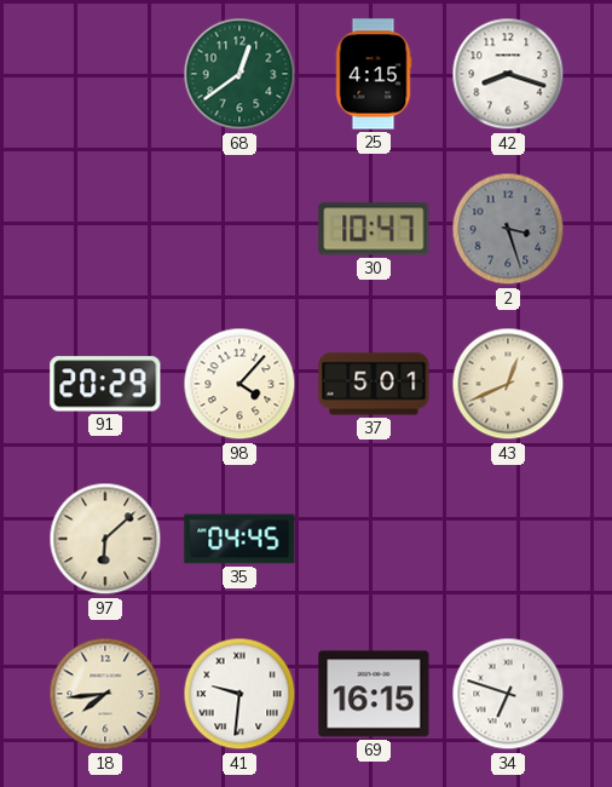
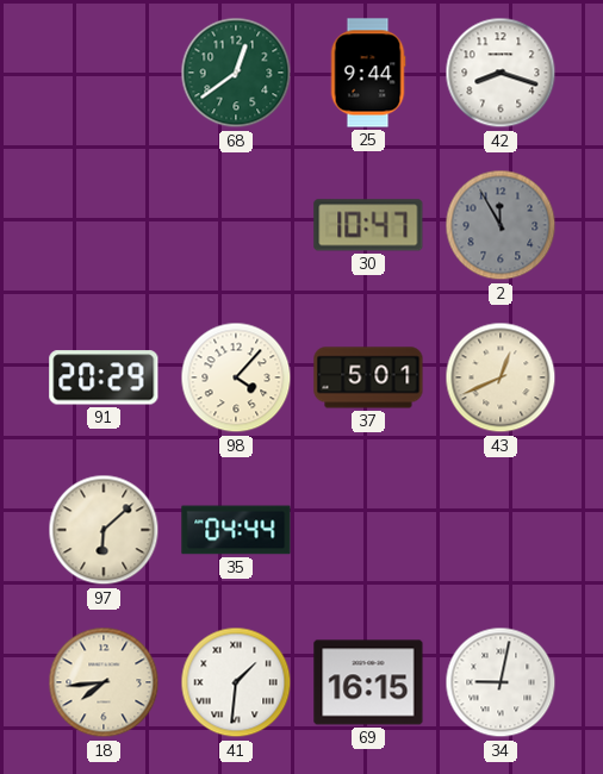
25: 4:15 -> 9:44
2: 3:27 -> 11:55
35: 04:45 -> 04:44
41: 9:31 -> 1:31
34: 6:48 -> 9:02
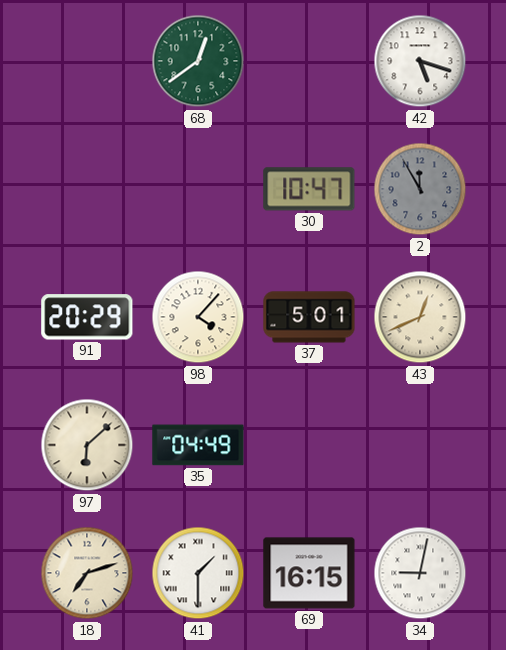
25: 9:44 -> none
42: 8:18 -> 5:18
35: 04:44 -> 04:49
18: 7:44 -> 7:12
41: 1:31 -> 1:30
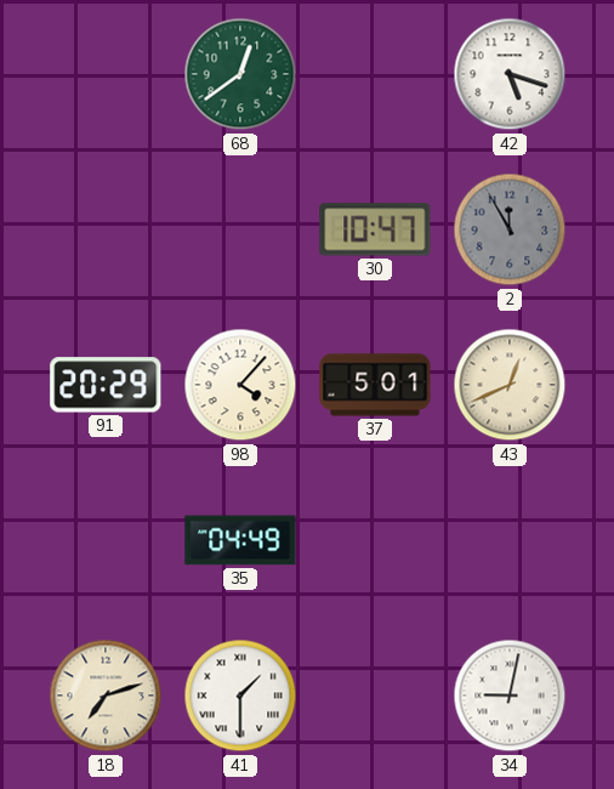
97: 6:08 -> none
69: 16:15 -> none
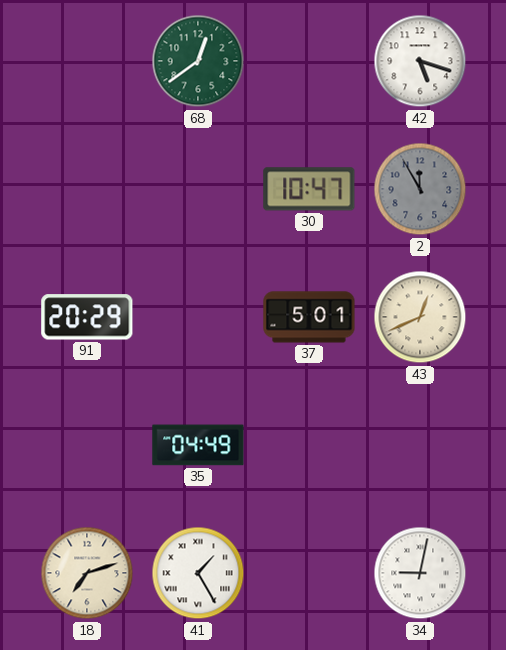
98: 4:07 -> none
41: 1:30 -> 1:25
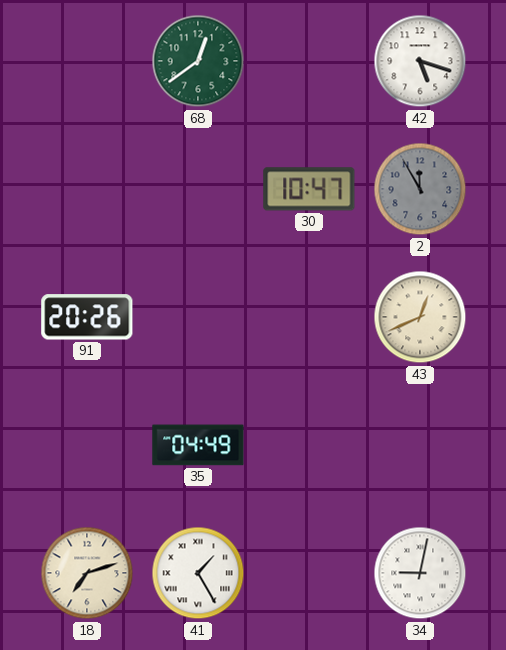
91: 20:29 -> 20:26
37: 5:01 -> none
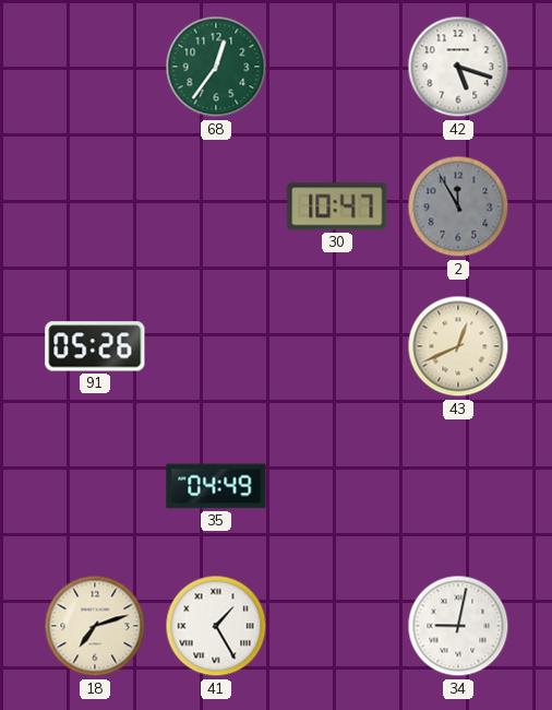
68: 12:39 -> 12:36
91: 20:26 -> 05:26
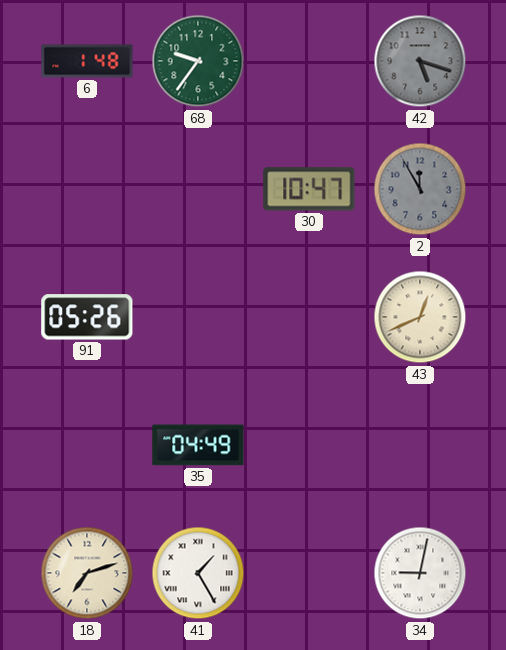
6: none -> 1:48
68: 12:36 -> 9:36
42 dial: white -> grey
